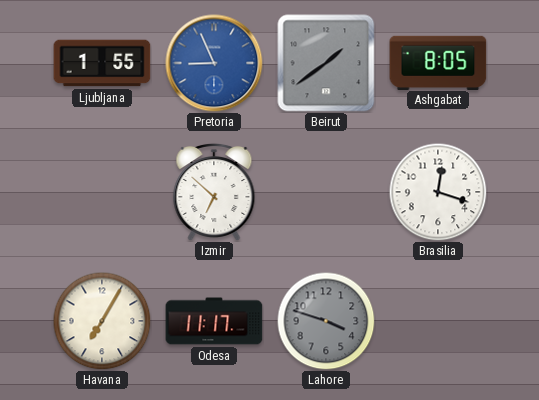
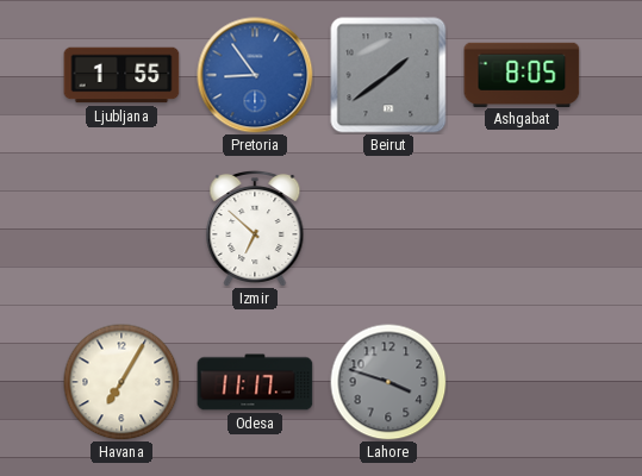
Pretoria: 8:56 -> 8:54
Brasilia: 12:18 -> none
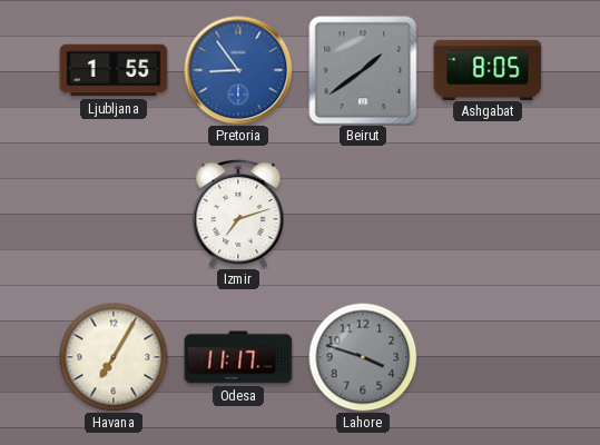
Izmir: 6:52 -> 7:12
